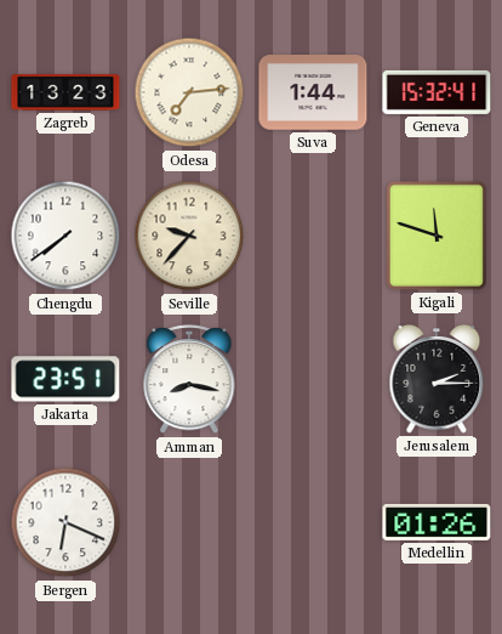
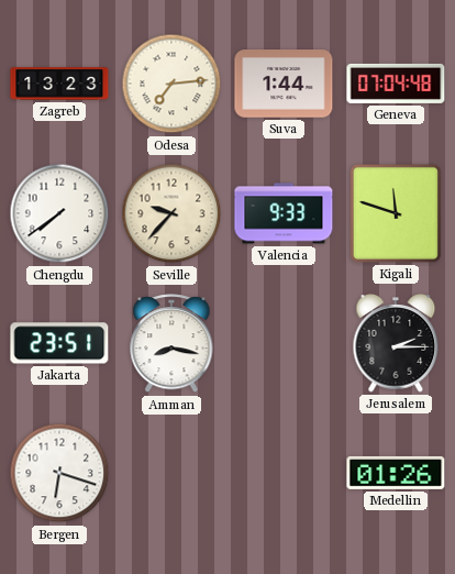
Geneva: 15:32 -> 07:04
Valencia: none -> 9:33
Bergen: 6:19 -> 6:18
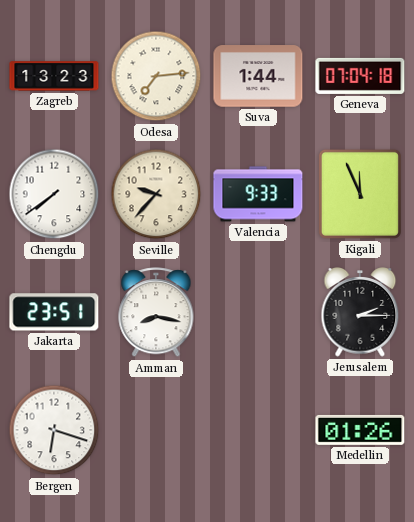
Geneva: 07:04:48 -> 07:04:18
Kigali: 11:48 -> 11:56
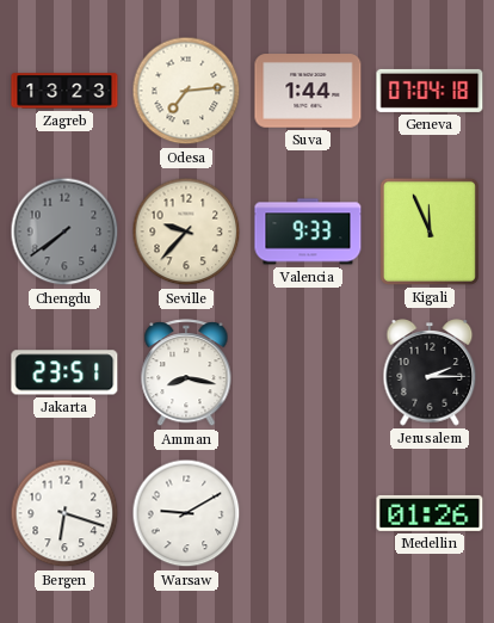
Chengdu dial: white -> grey
Warsaw: none -> 9:10
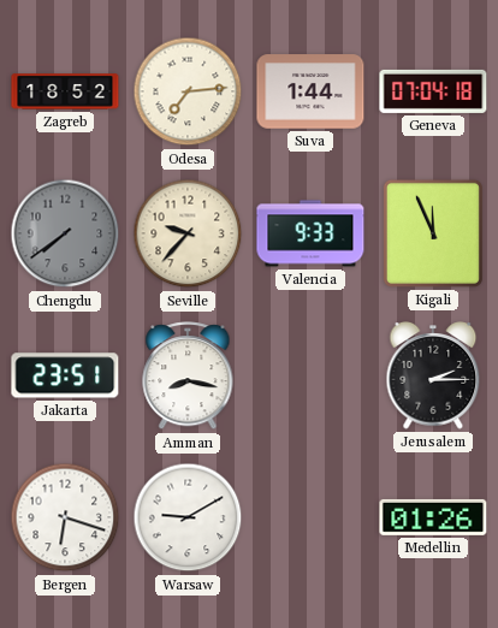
Zagreb: 13:23 -> 18:52
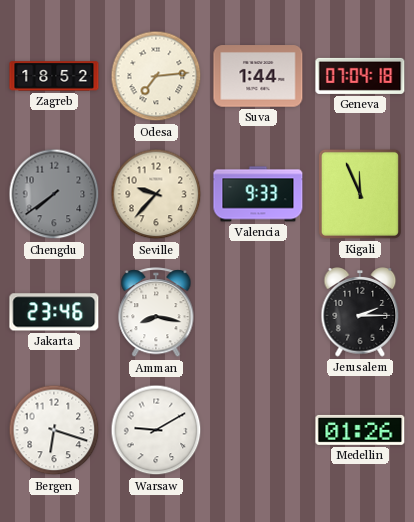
Jakarta: 23:51 -> 23:46
